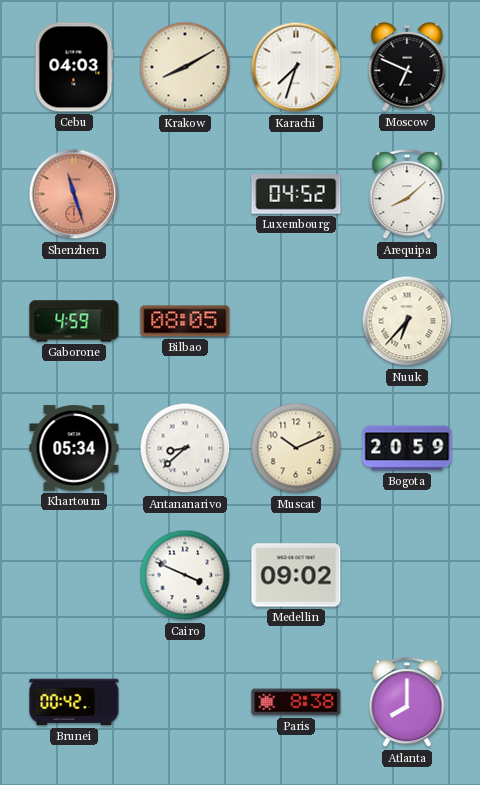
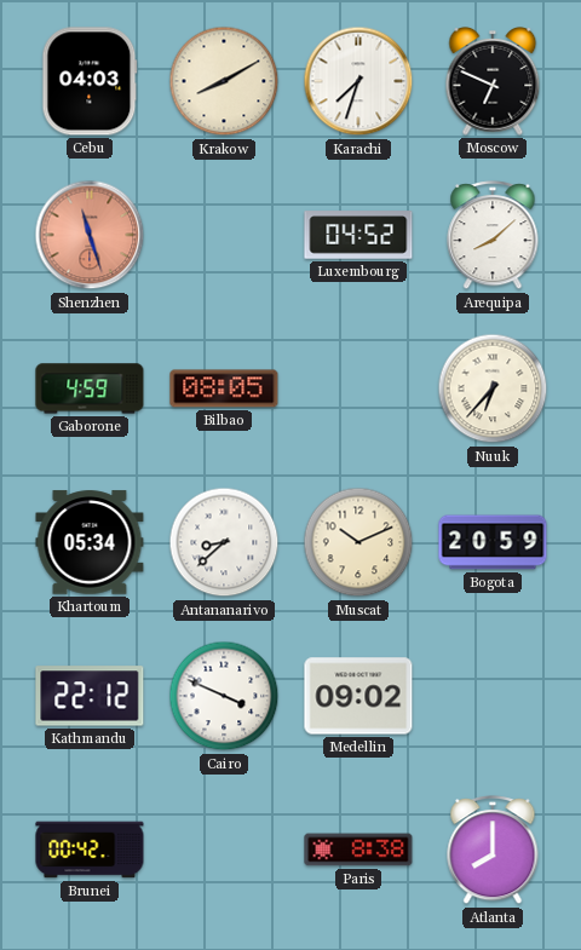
Kathmandu: none -> 22:12
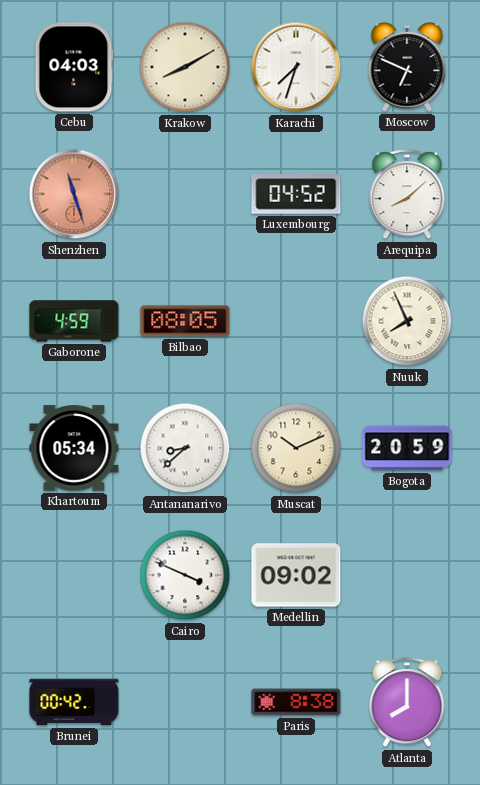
Nuuk: 6:37 -> 7:56
Kathmandu: 22:12 -> none
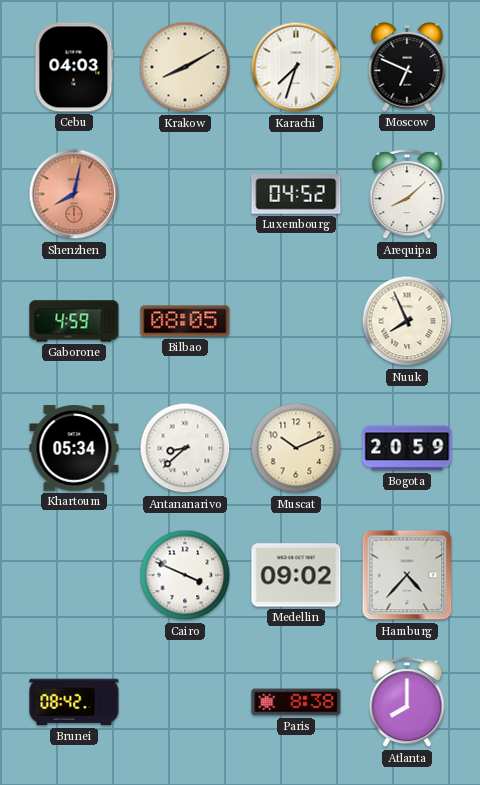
Shenzhen: 11:27 -> 8:02
Hamburg: none -> 4:37
Brunei: 00:42 -> 08:42
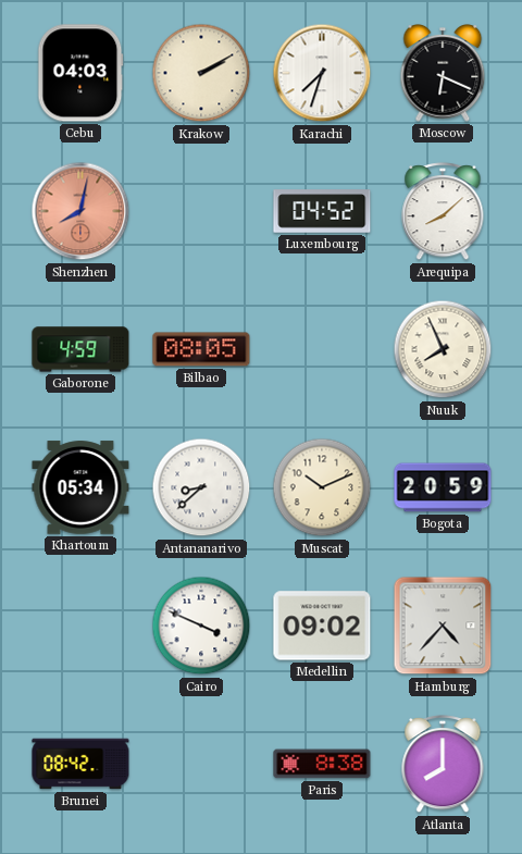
Krakow: 8:10 -> 2:10
Moscow: 6:49 -> 6:19
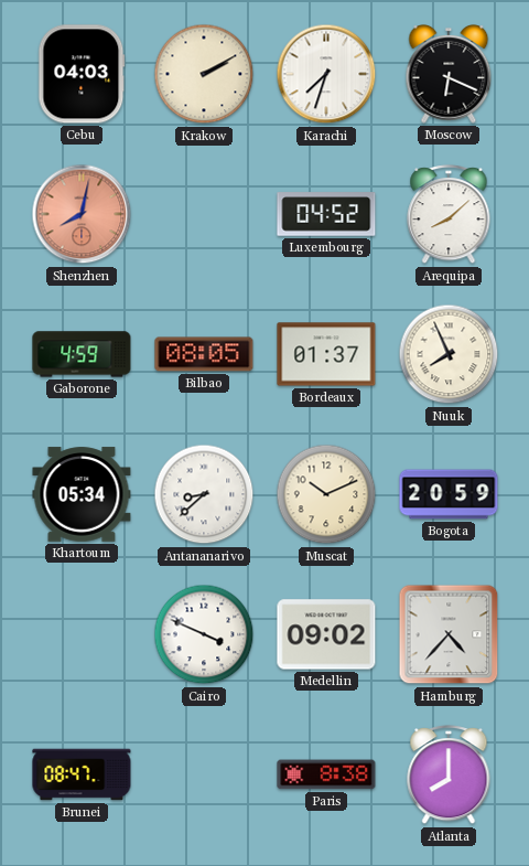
Bordeaux: none -> 01:37
Brunei: 08:42 -> 08:47
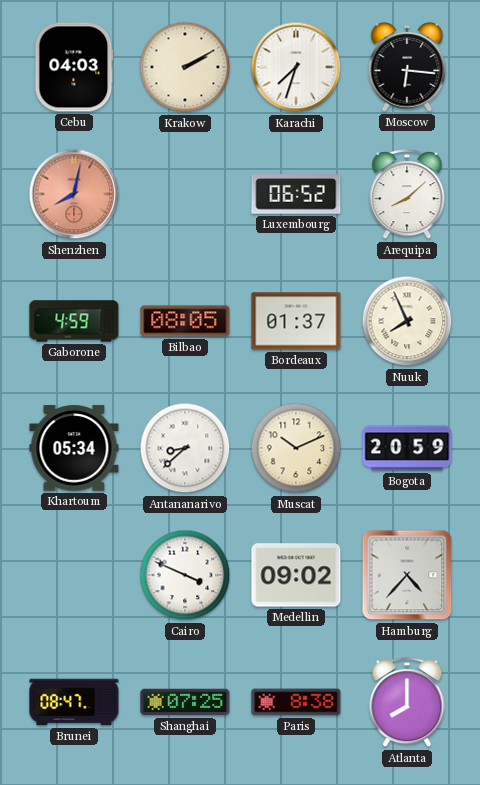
Moscow: 6:19 -> 6:16
Luxembourg: 04:52 -> 06:52
Shanghai: none -> 07:25
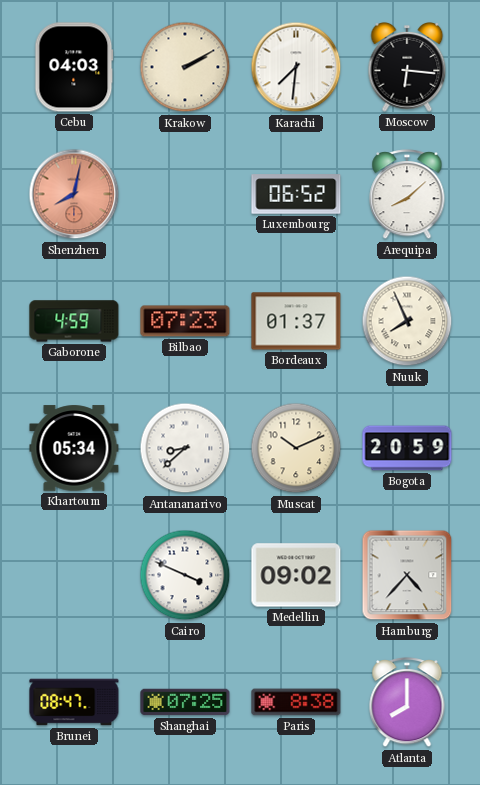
Karachi: 7:33 -> 7:31
Bilbao: 08:05 -> 07:23
